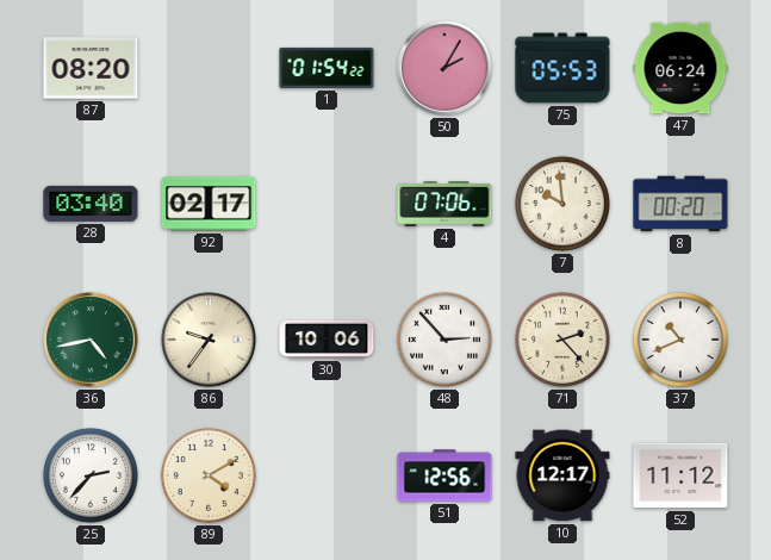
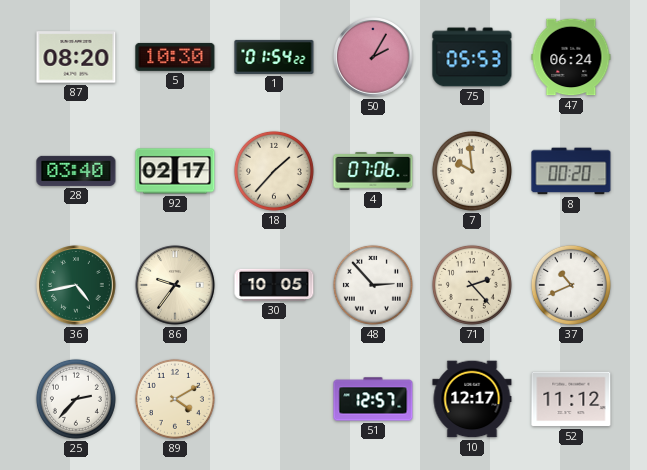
5: none -> 10:30
18: none -> 1:37
30: 10:06 -> 10:05
51: 12:56 -> 12:57
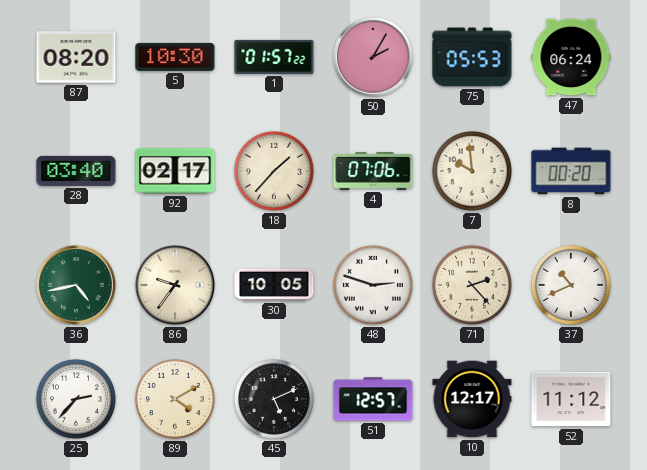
1: 01:54 -> 01:57
48: 2:53 -> 2:48
45: none -> 5:11
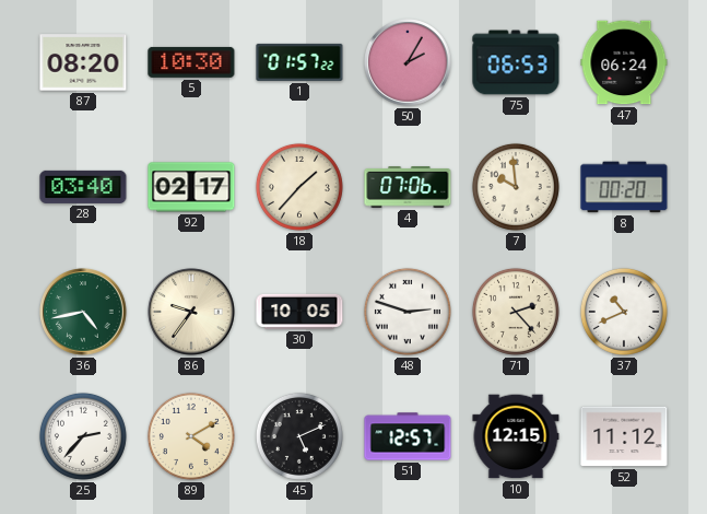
75: 05:53 -> 06:53
10: 12:17 -> 12:15
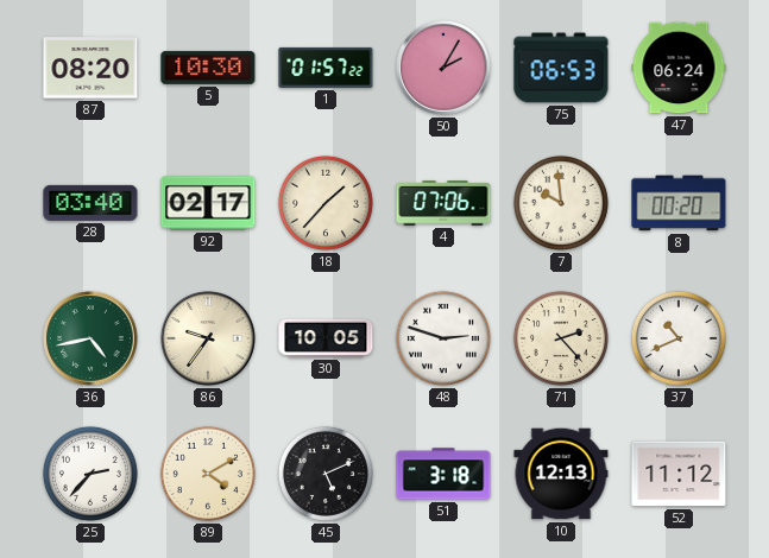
51: 12:57 -> 3:18
10: 12:15 -> 12:13
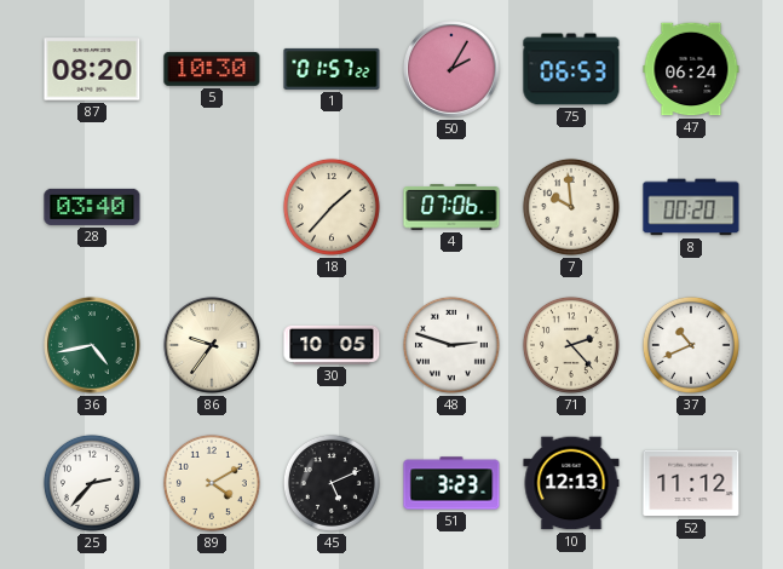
92: 02:17 -> none
51: 3:18 -> 3:23
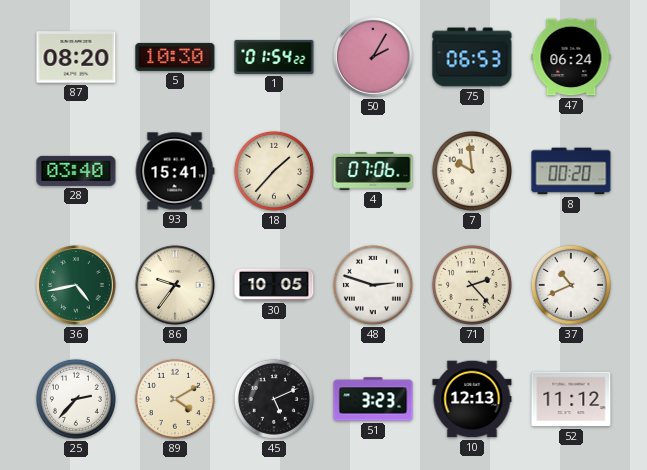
1: 01:57 -> 01:54
93: none -> 15:41
